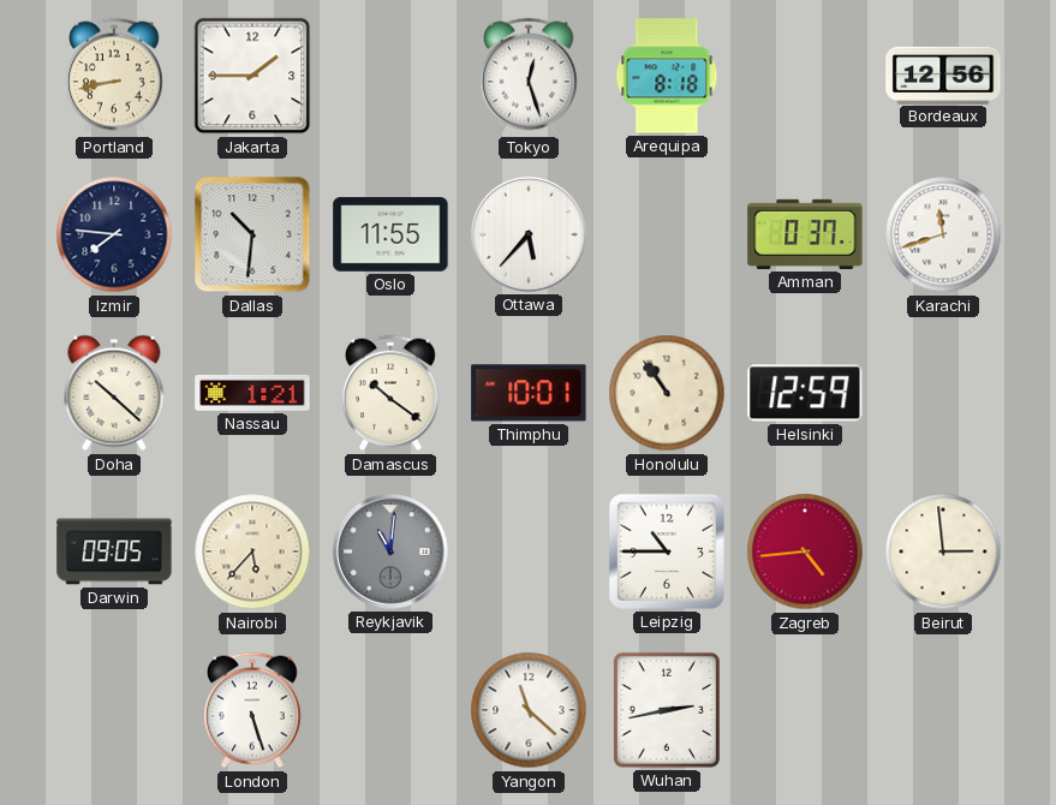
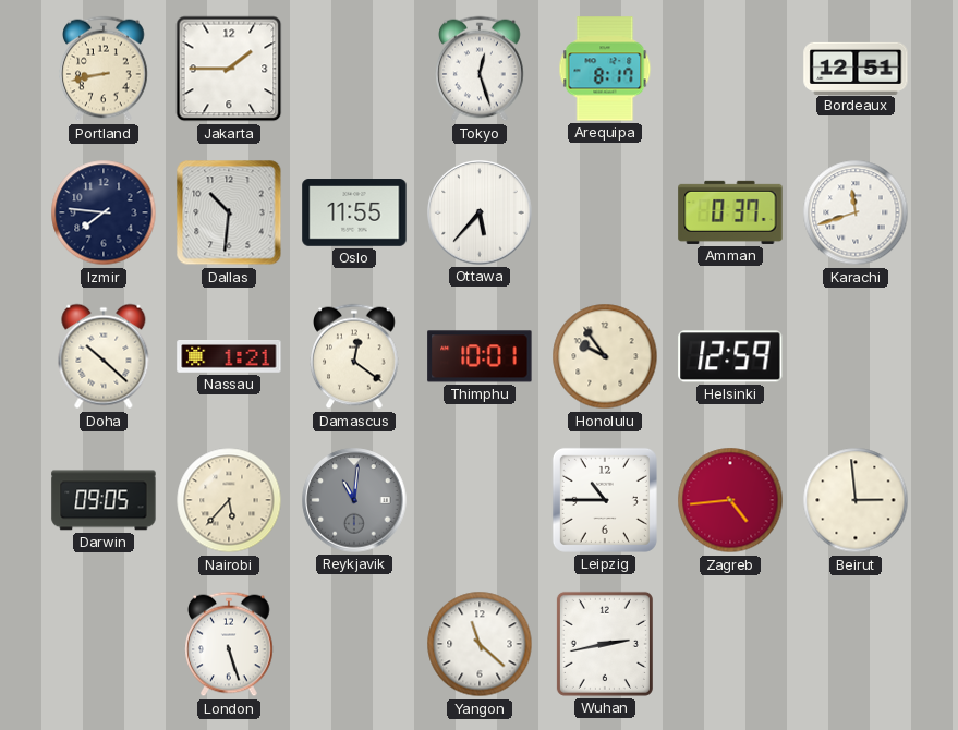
Arequipa: 8:18 -> 8:17
Bordeaux: 12:56 -> 12:51
Damascus: 10:21 -> 12:21
Honolulu: 10:54 -> 9:54
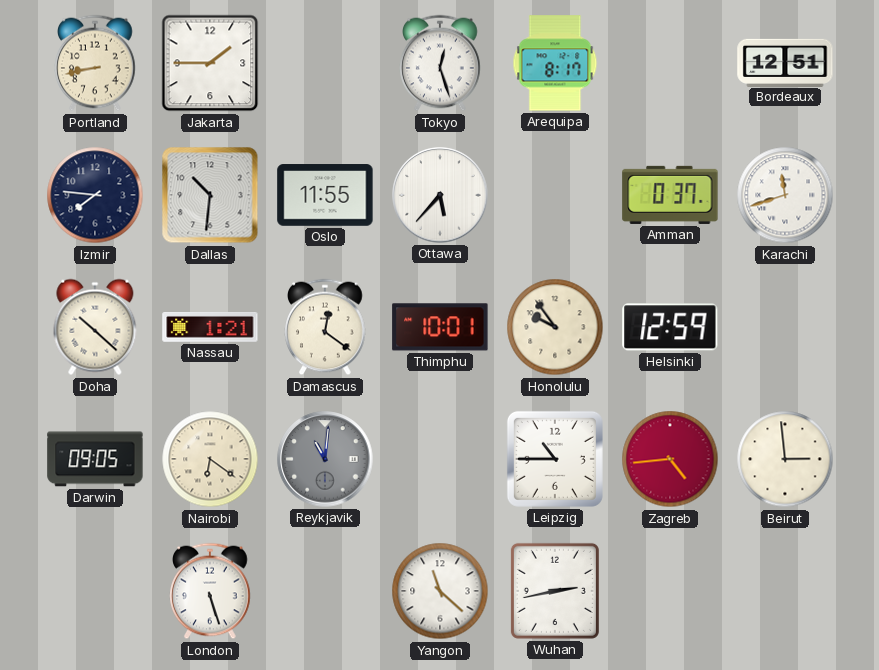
Nairobi: 5:37 -> 6:21
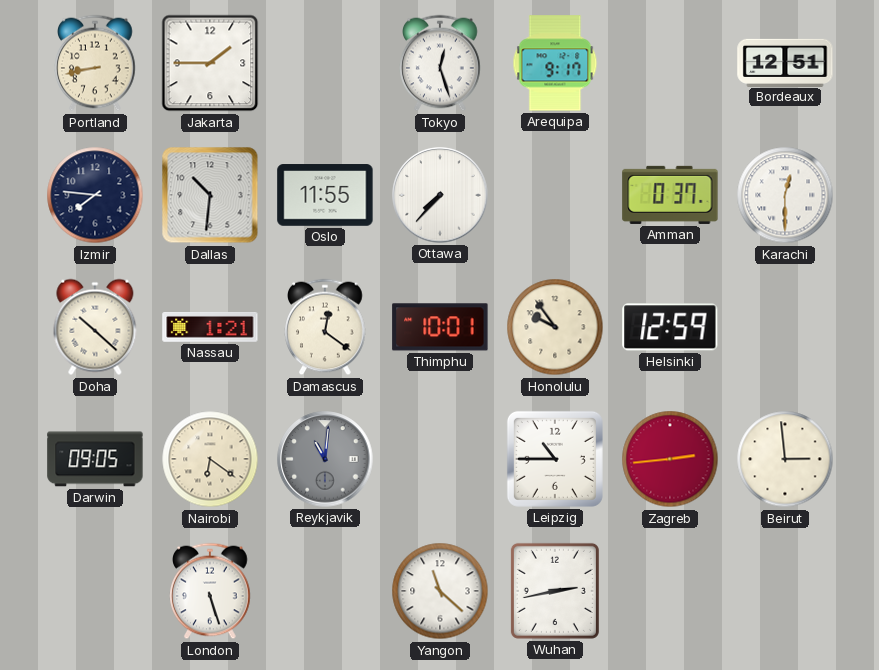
Arequipa: 8:17 -> 9:17
Ottawa: 5:37 -> 7:37
Karachi: 11:42 -> 12:30
Zagreb: 4:44 -> 2:44
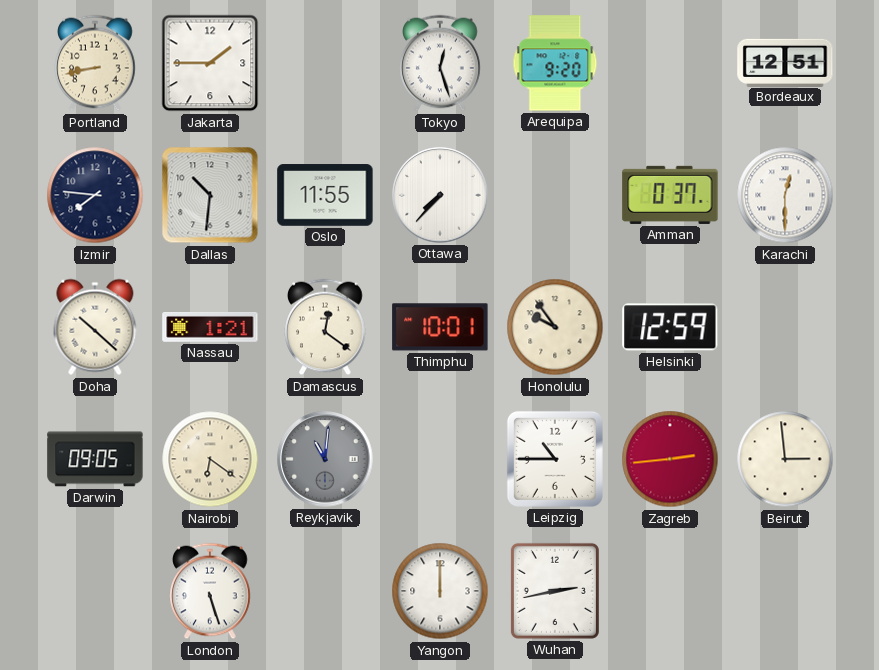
Arequipa: 9:17 -> 9:20
Yangon: 11:22 -> 12:00
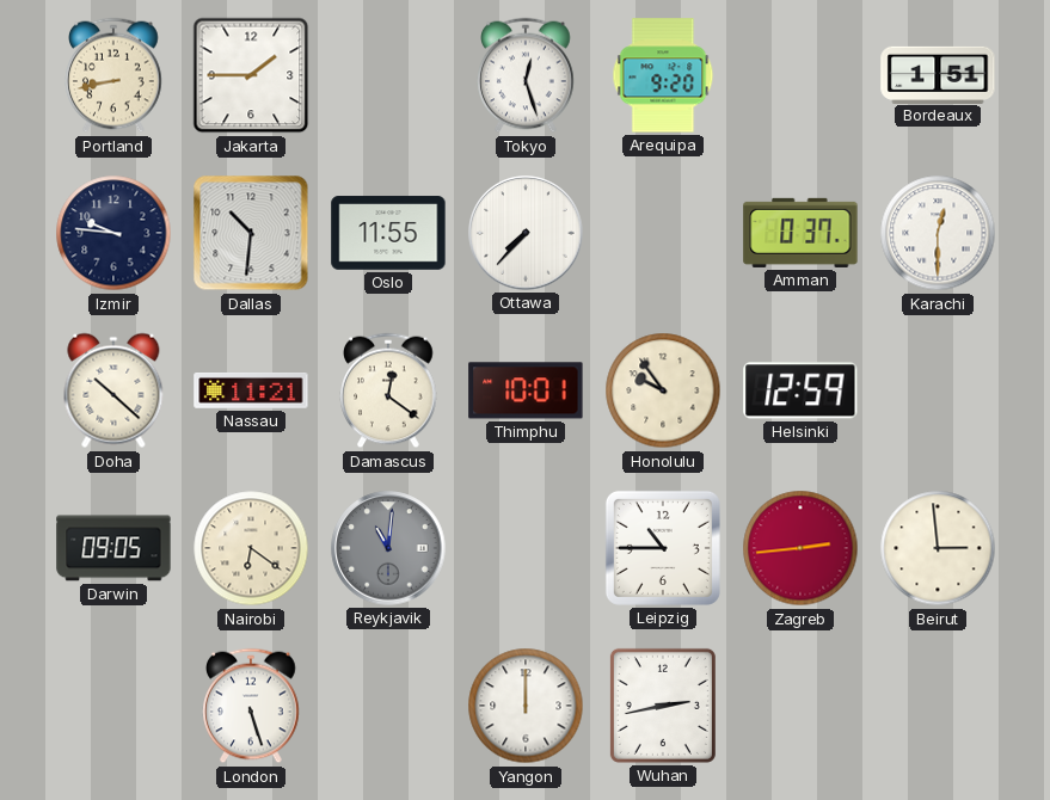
Bordeaux: 12:51 -> 1:51
Izmir: 7:46 -> 9:46
Nassau: 1:21 -> 11:21
